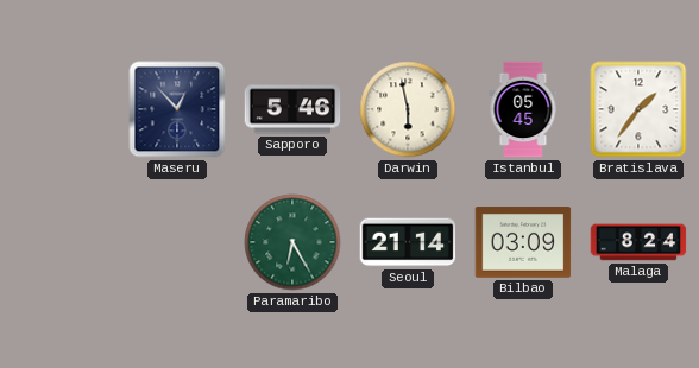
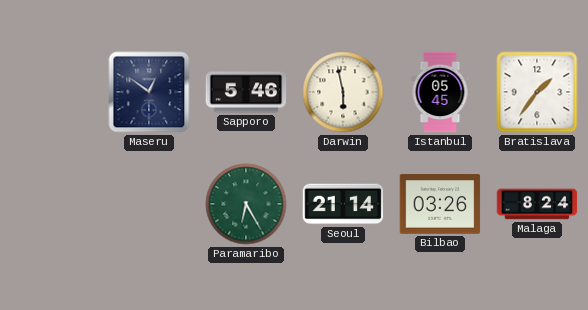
Maseru: 12:53 -> 12:51
Bilbao: 03:09 -> 03:26
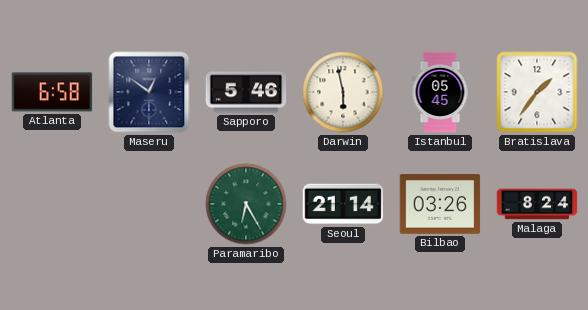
Atlanta: none -> 6:58
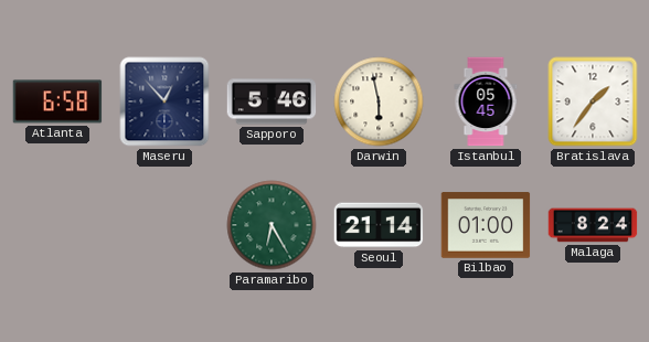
Maseru: 12:51 -> 12:53
Bilbao: 03:26 -> 01:00
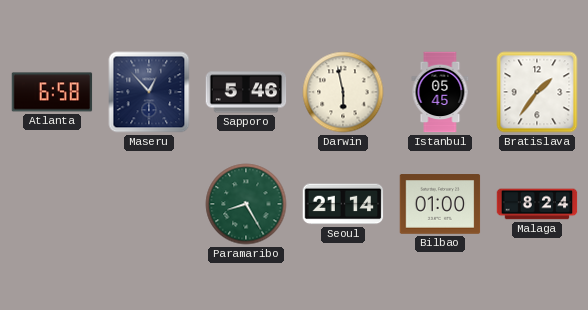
Paramaribo: 6:25 -> 8:25
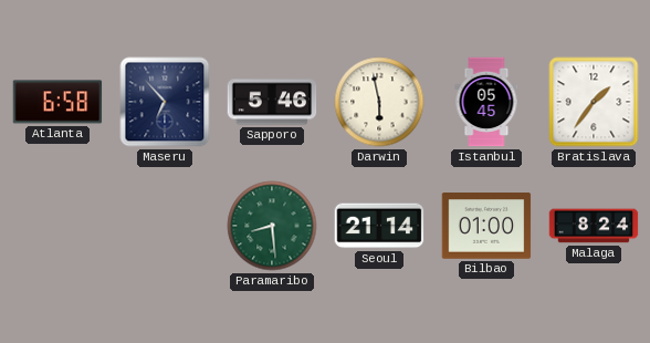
Maseru: 12:53 -> 6:53
Paramaribo: 8:25 -> 8:29
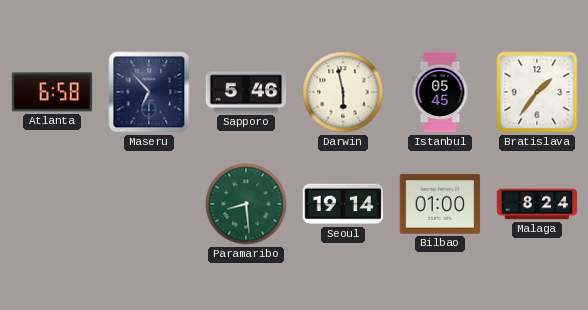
Seoul: 21:14 -> 19:14
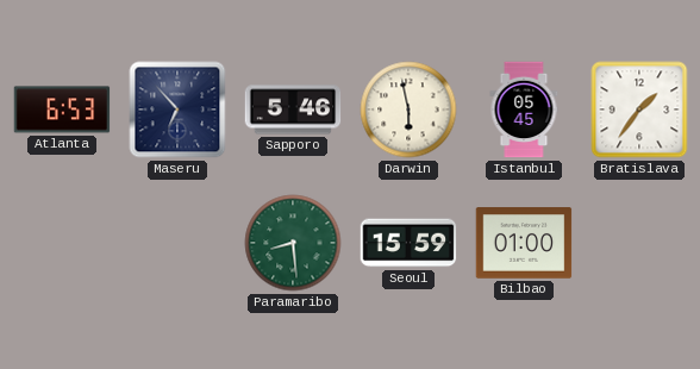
Atlanta: 6:58 -> 6:53
Seoul: 19:14 -> 15:59
Malaga: 8:24 -> none
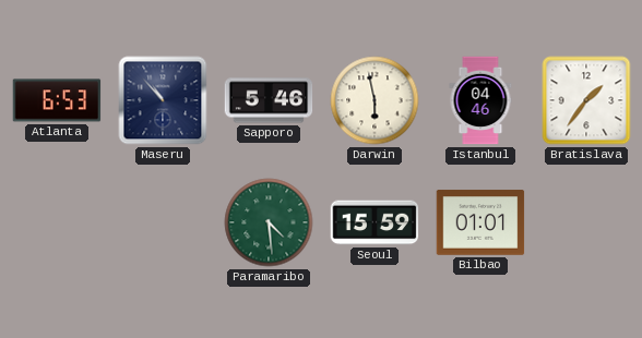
Maseru: 6:53 -> 10:53
Istanbul: 05:45 -> 04:46
Paramaribo: 8:29 -> 4:29
Bilbao: 01:00 -> 01:01
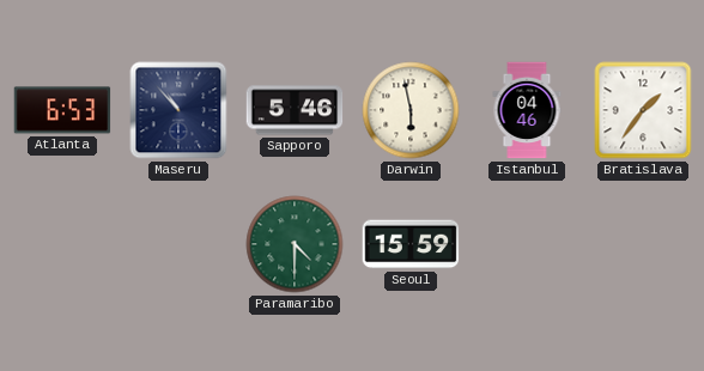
Paramaribo: 4:29 -> 4:30
Bilbao: 01:01 -> none
